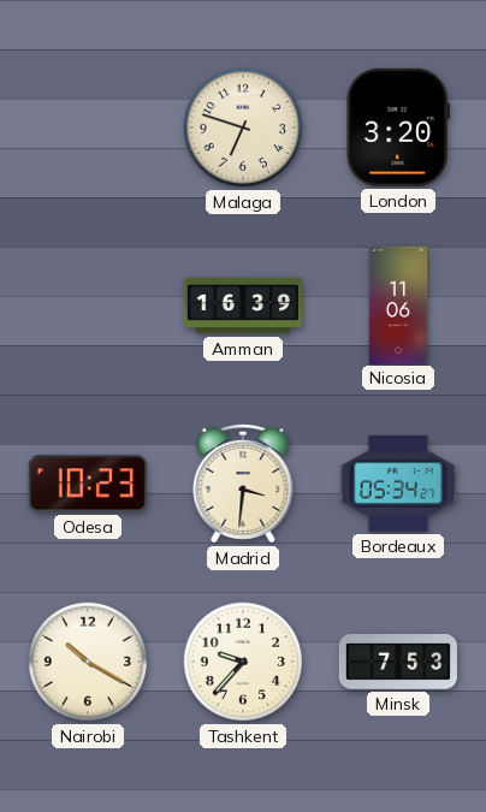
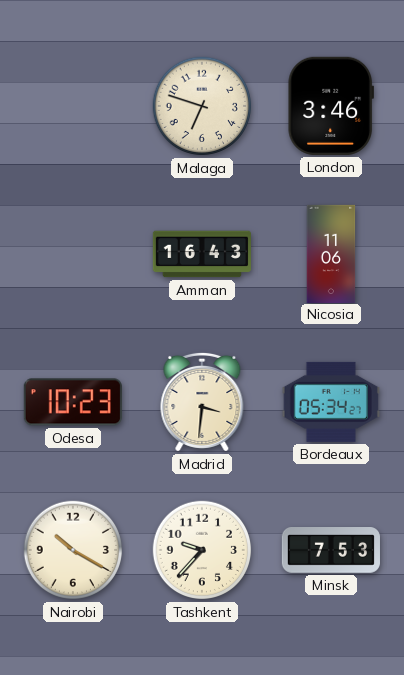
London: 3:20 -> 3:46
Amman: 16:39 -> 16:43
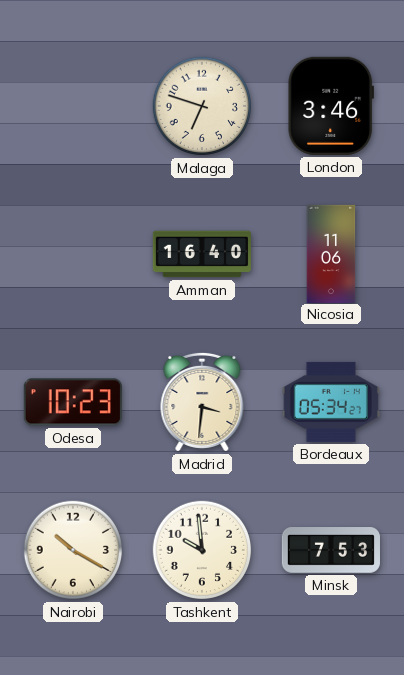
Amman: 16:43 -> 16:40
Tashkent: 9:37 -> 9:59
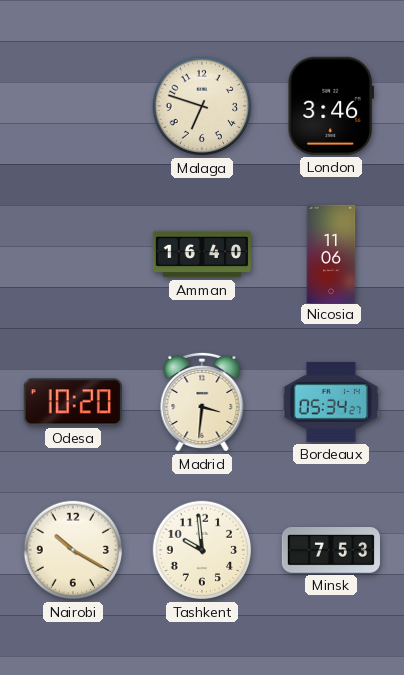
Odesa: 10:23 -> 10:20
